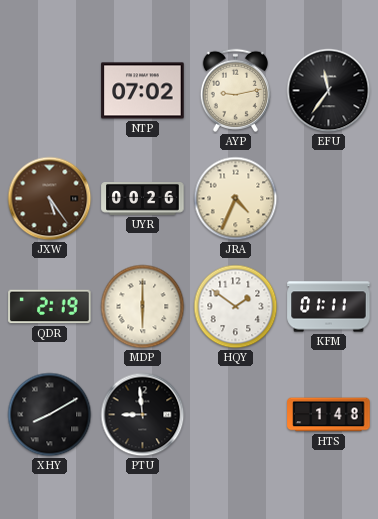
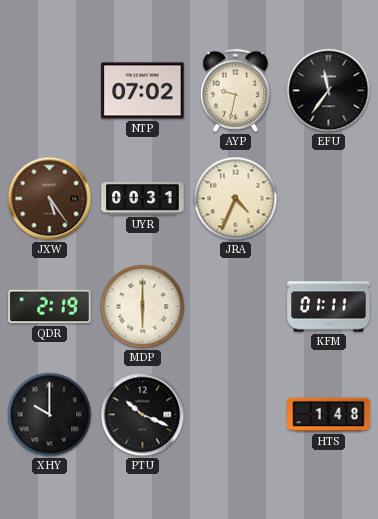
AYP: 9:13 -> 9:32
UYR: 00:26 -> 00:31
HQY: 1:51 -> none
XHY: 8:10 -> 10:00
PTU: 8:59 -> 10:19
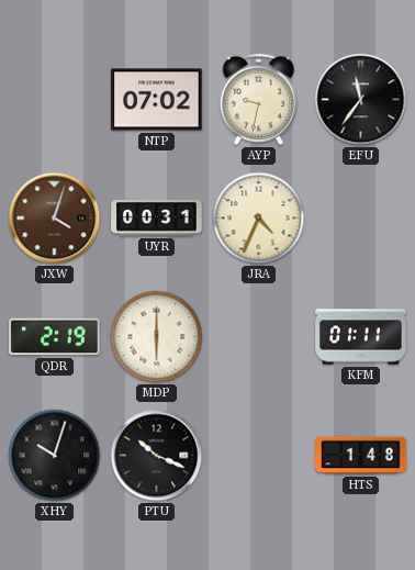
JXW: 5:24 -> 4:03
XHY: 10:00 -> 10:03
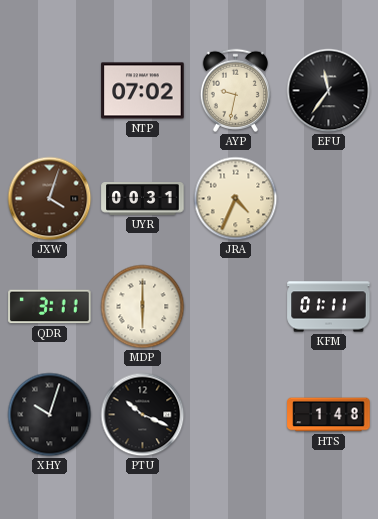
QDR: 2:19 -> 3:11
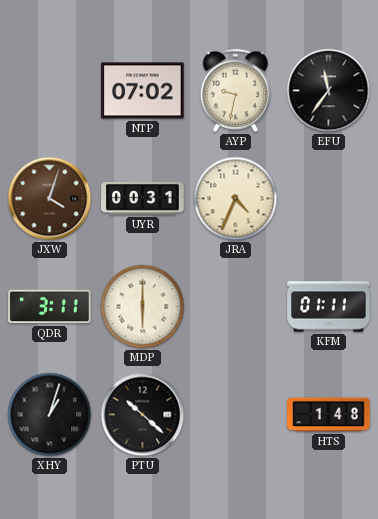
XHY: 10:03 -> 1:03
PTU: 10:19 -> 10:22
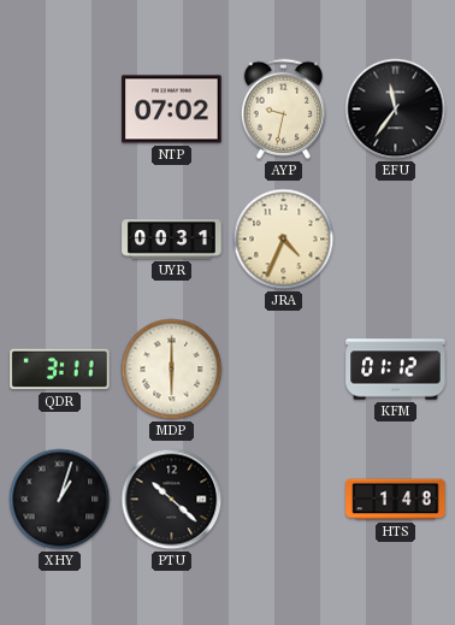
JXW: 4:03 -> none
KFM: 01:11 -> 01:12
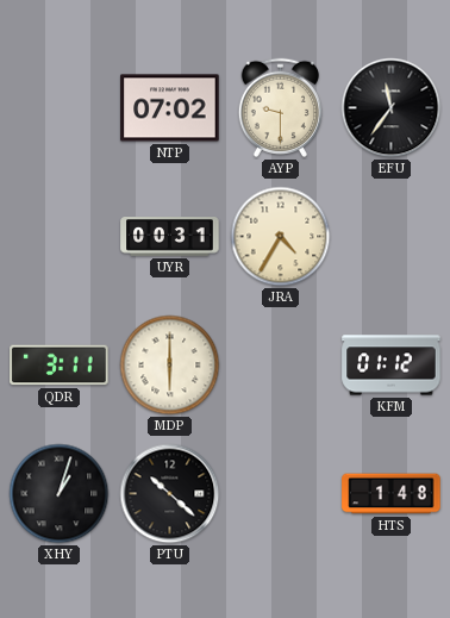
AYP: 9:32 -> 9:30
JRA: 4:34 -> 4:35
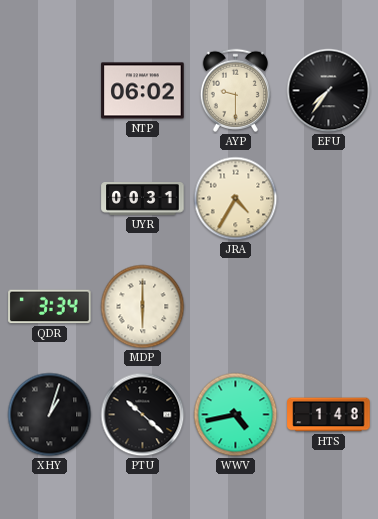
NTP: 07:02 -> 06:02
EFU: 11:36 -> 7:36
QDR: 3:11 -> 3:34
KFM: 01:12 -> none
WWV: none -> 4:43
